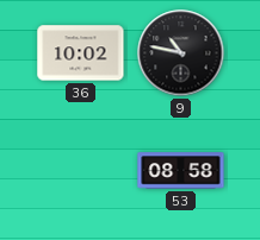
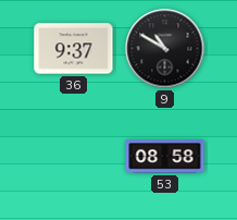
36: 10:02 -> 9:37
9: 10:47 -> 10:50
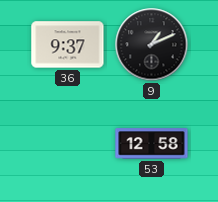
9: 10:50 -> 1:11
53: 08:58 -> 12:58
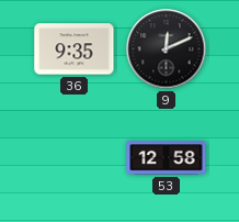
36: 9:37 -> 9:35
9: 1:11 -> 12:11
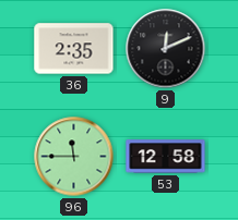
36: 9:35 -> 2:35
96: none -> 11:45
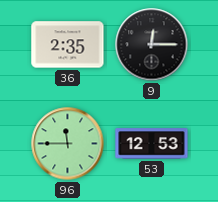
9: 12:11 -> 12:15
53: 12:58 -> 12:53
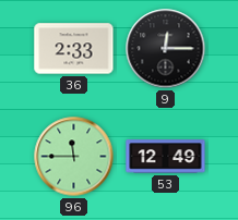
36: 2:35 -> 2:33
53: 12:53 -> 12:49
